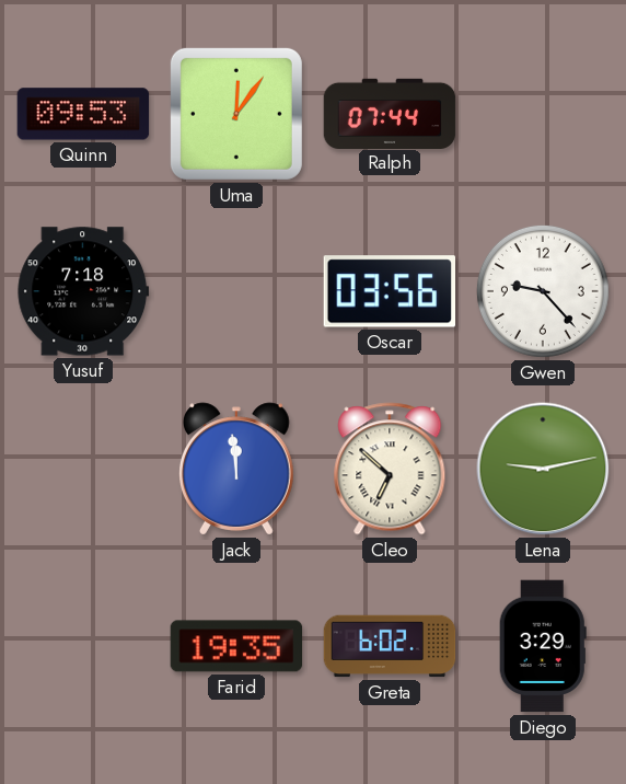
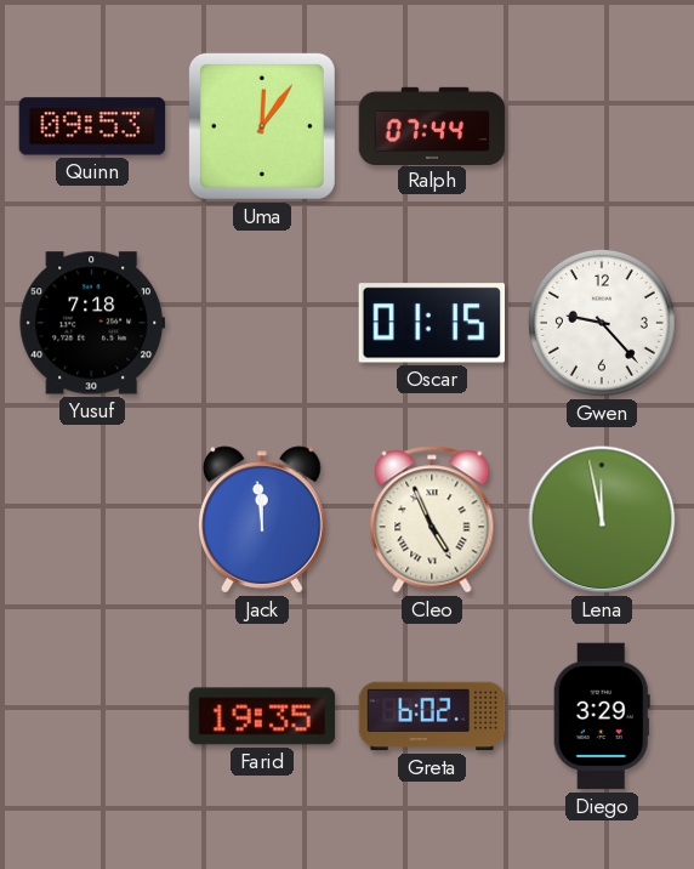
Oscar: 03:56 -> 01:15
Cleo: 6:52 -> 4:56
Lena: 9:13 -> 11:58
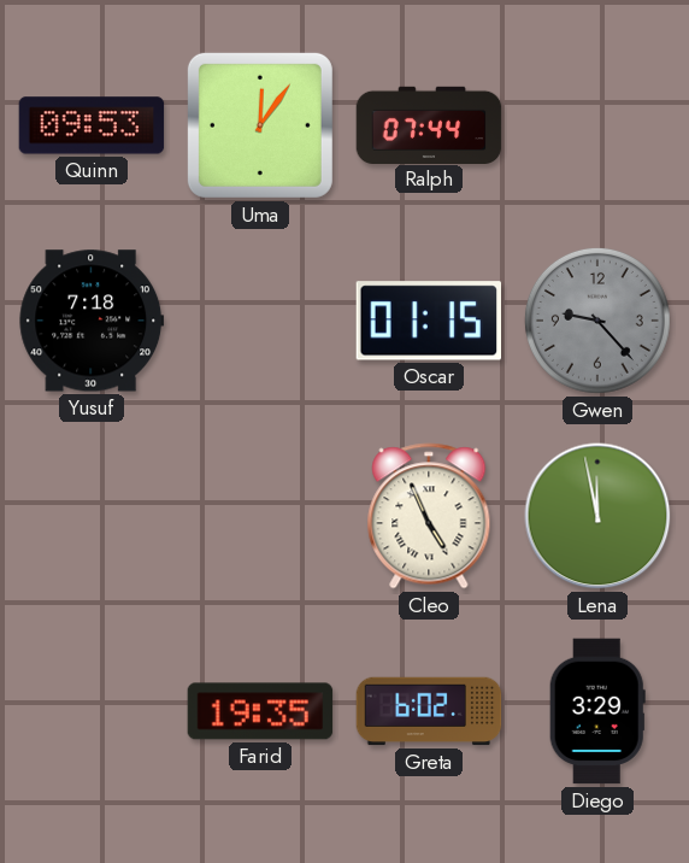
Gwen dial: white -> grey
Jack: 11:59 -> none
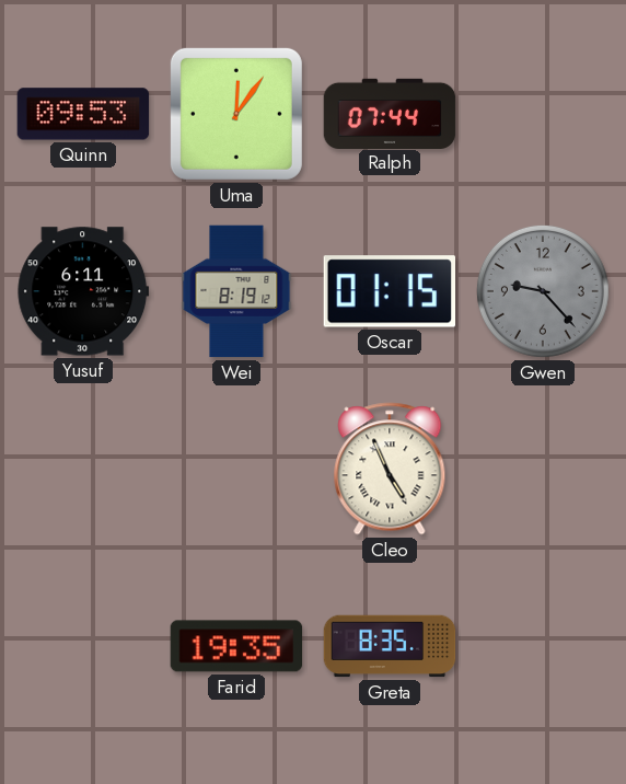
Yusuf: 7:18 -> 6:11
Wei: none -> 8:19
Lena: 11:58 -> none
Greta: 6:02 -> 8:35
Diego: 3:29 -> none
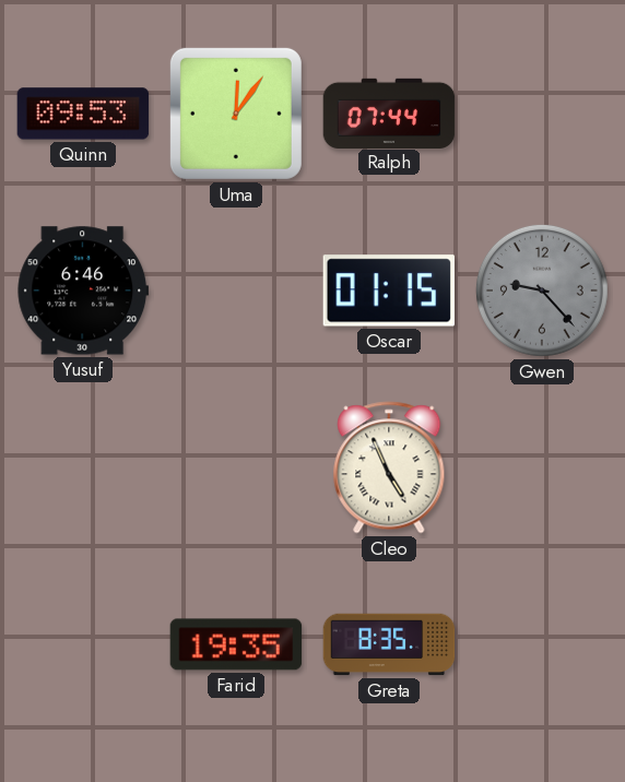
Yusuf: 6:11 -> 6:46
Wei: 8:19 -> none
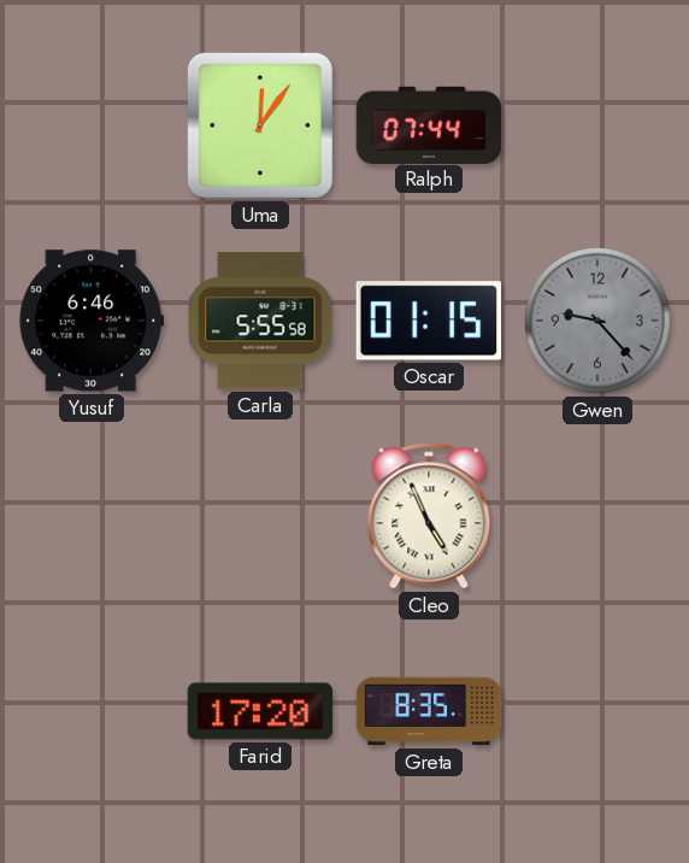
Quinn: 09:53 -> none
Carla: none -> 5:55
Farid: 19:35 -> 17:20
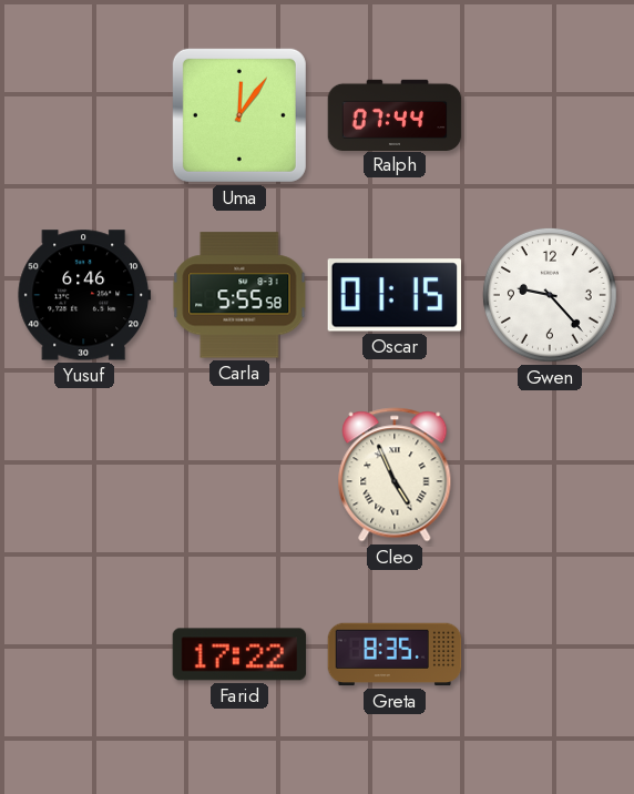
Gwen dial: grey -> white
Farid: 17:20 -> 17:22
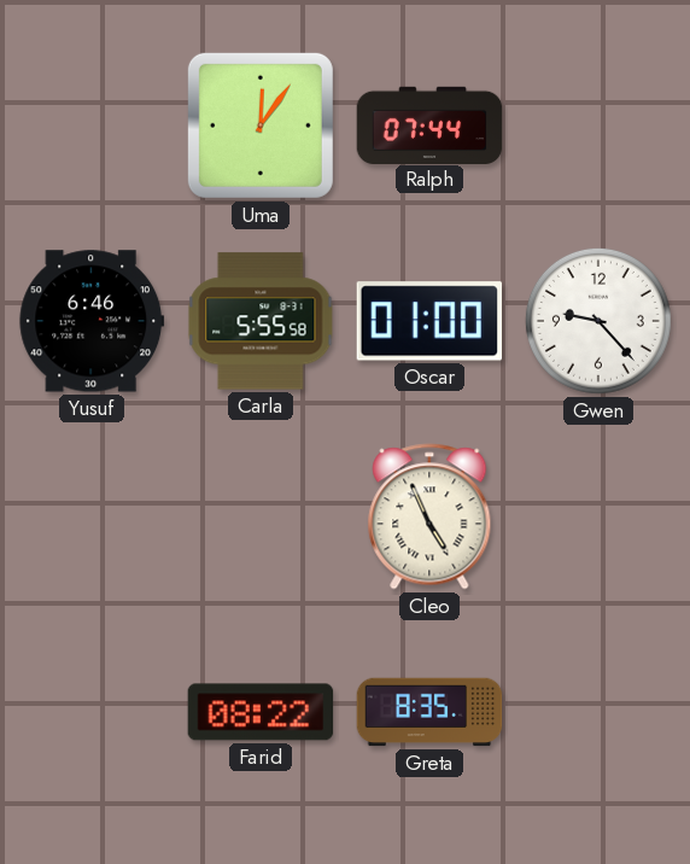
Oscar: 01:15 -> 01:00
Farid: 17:22 -> 08:22
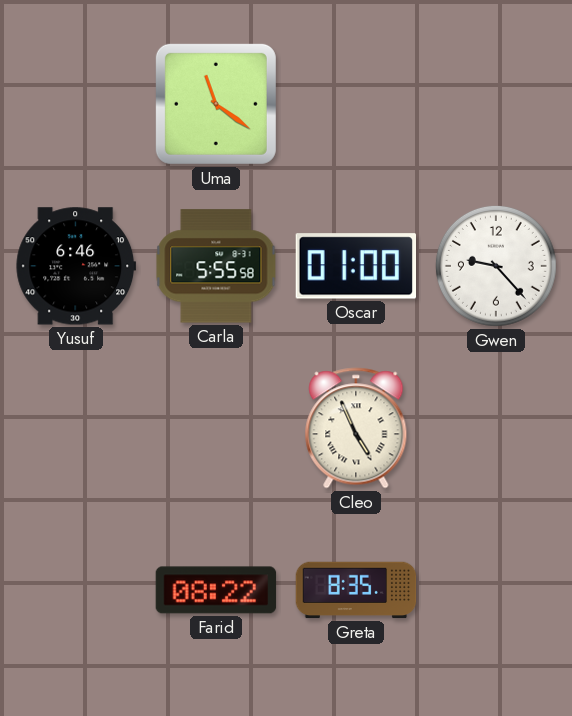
Uma: 12:06 -> 11:21
Ralph: 07:44 -> none
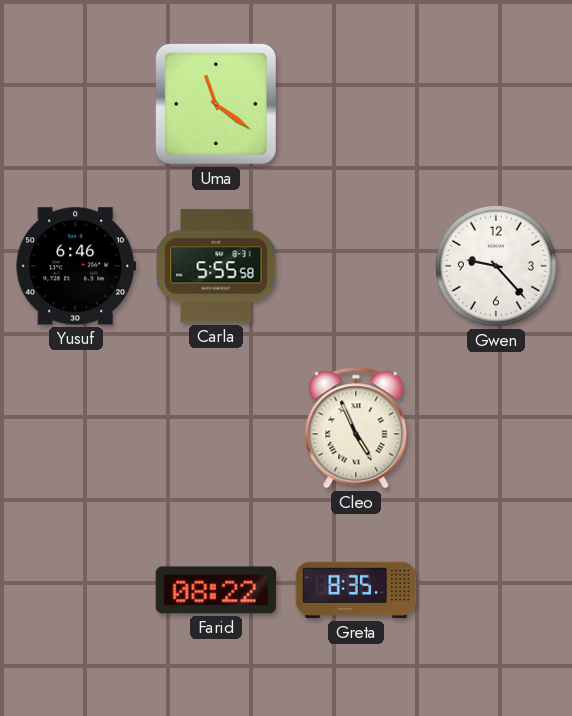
Oscar: 01:00 -> none
